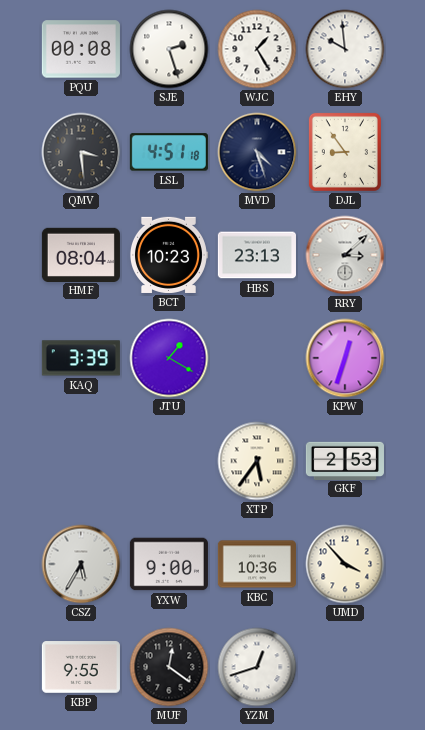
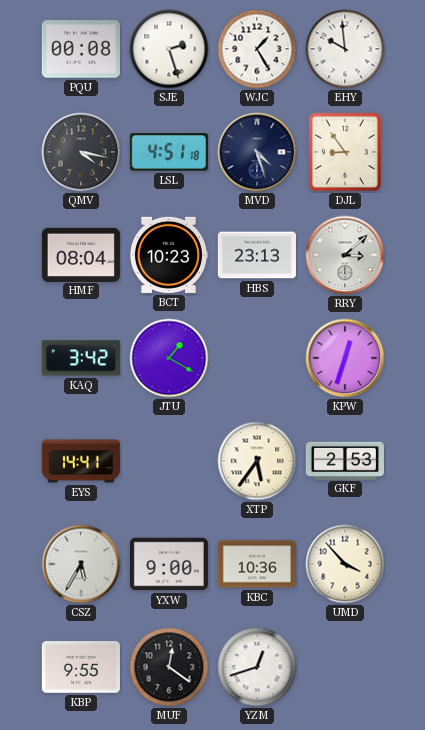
QMV: 3:29 -> 4:17
KAQ: 3:39 -> 3:42
EYS: none -> 14:41
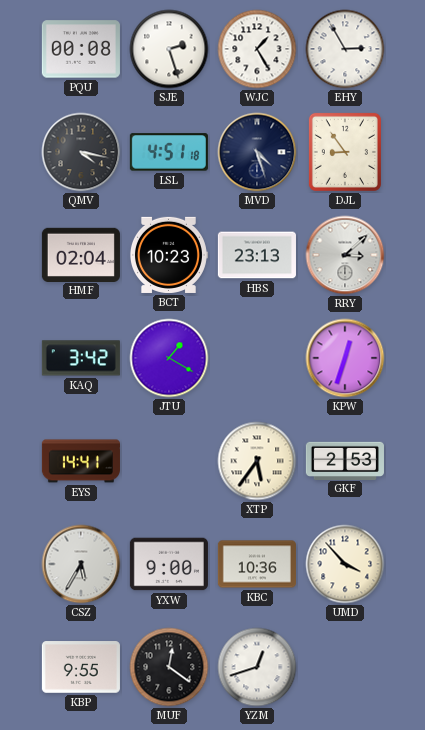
EHY: 9:59 -> 2:55
HMF: 08:04 -> 02:04
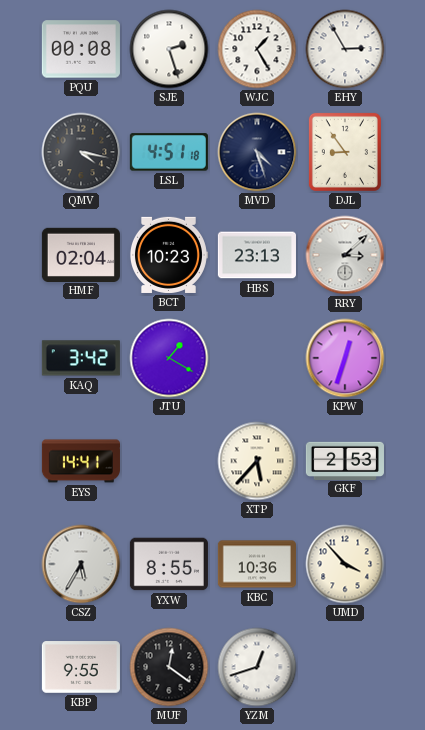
XTP: 5:36 -> 5:37
YXW: 9:00 -> 8:55
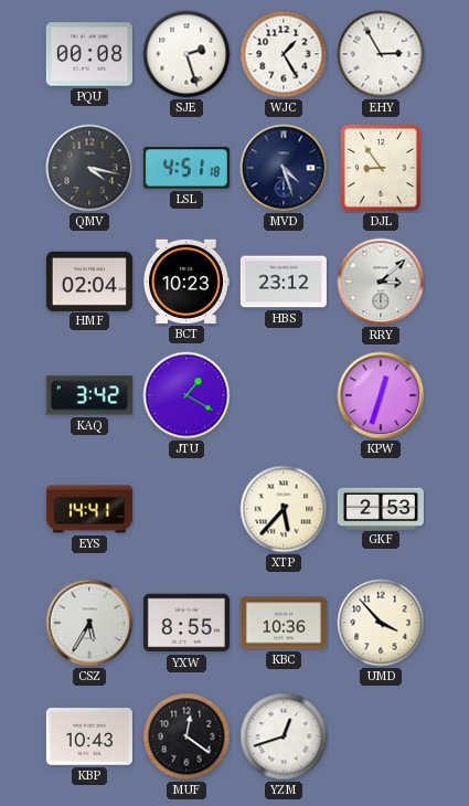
HBS: 23:13 -> 23:12
KBP: 9:55 -> 10:43
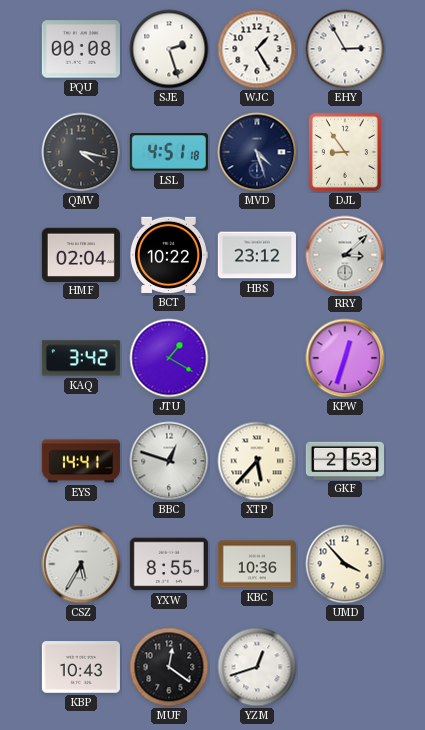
BCT: 10:23 -> 10:22
BBC: none -> 12:48
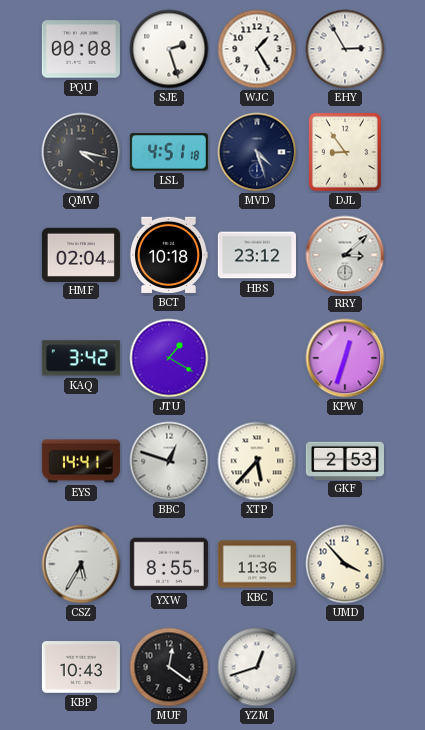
BCT: 10:22 -> 10:18
KBC: 10:36 -> 11:36
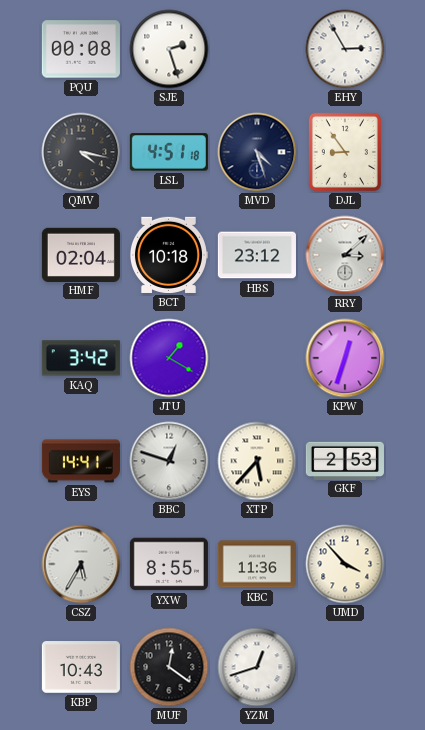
WJC: 1:25 -> none
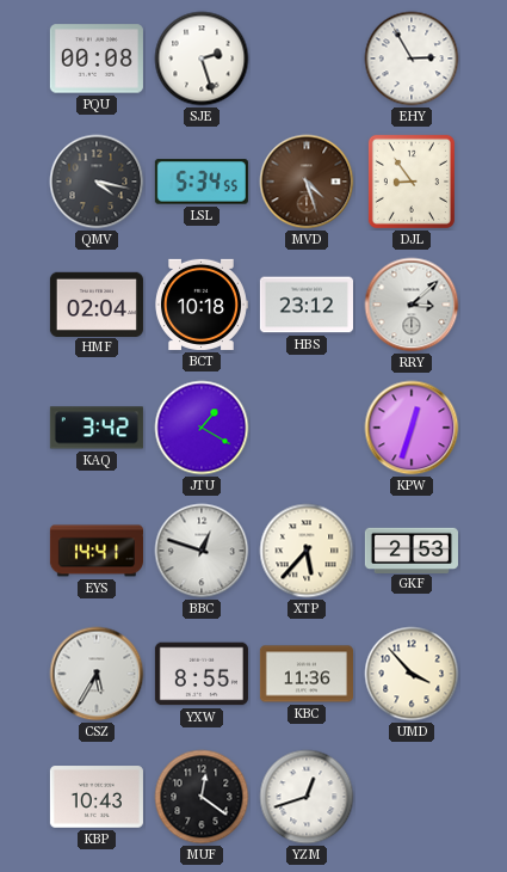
LSL: 4:51 -> 5:34
MVD dial: navy -> brown
